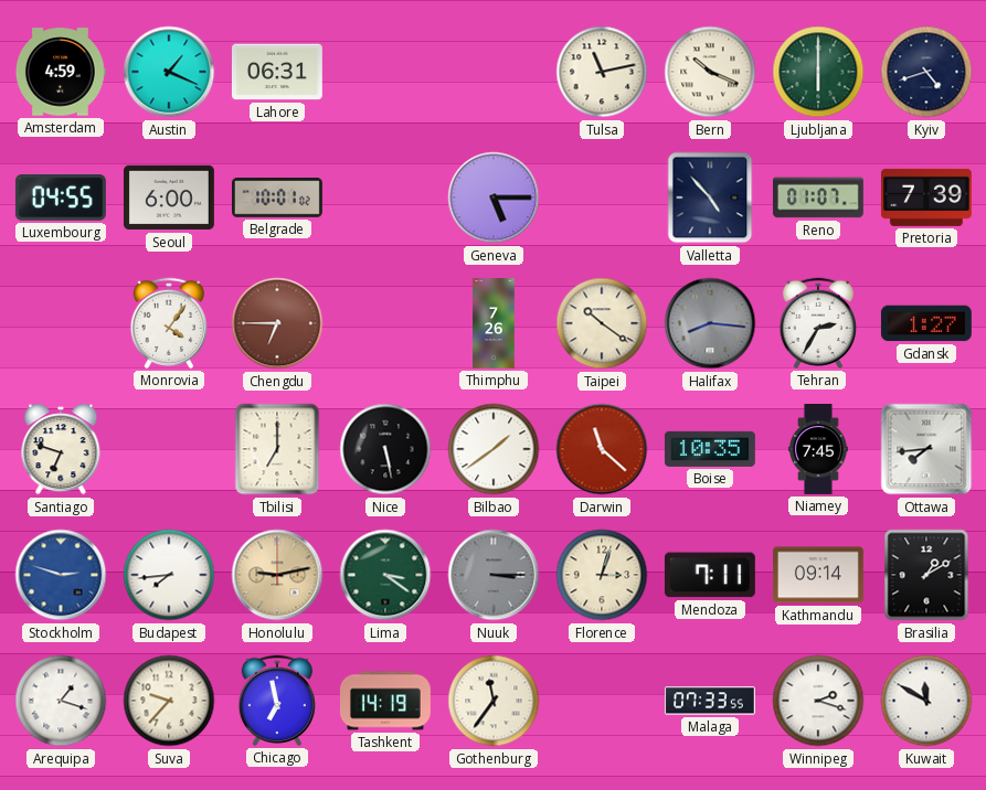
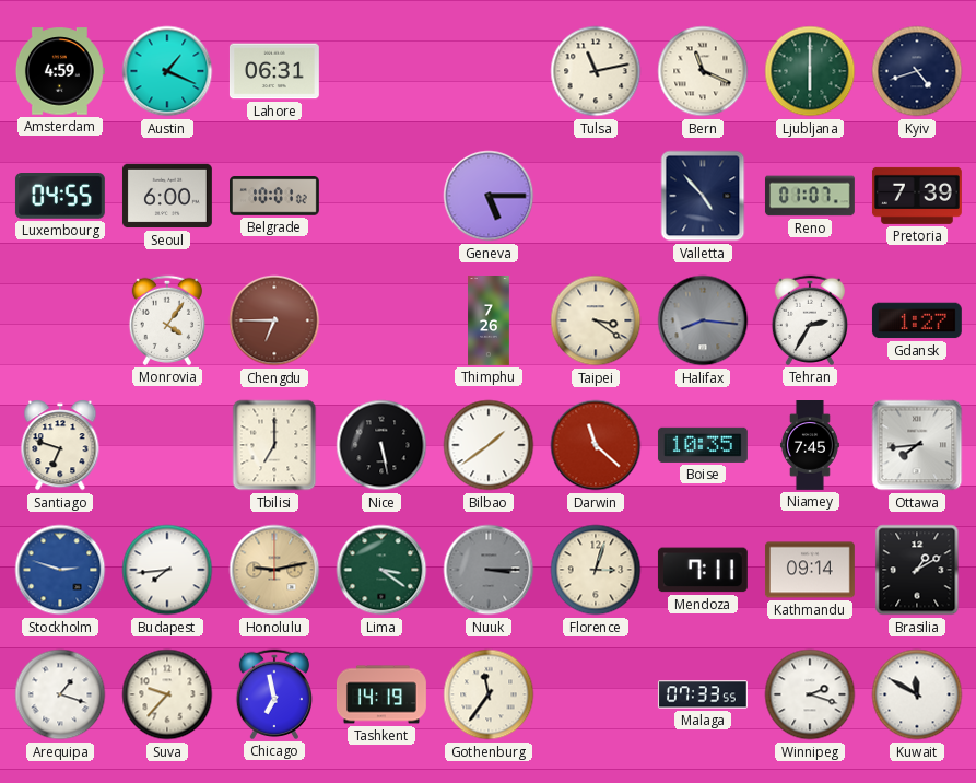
Bern: 10:19 -> 11:19
Taipei: 10:21 -> 3:21
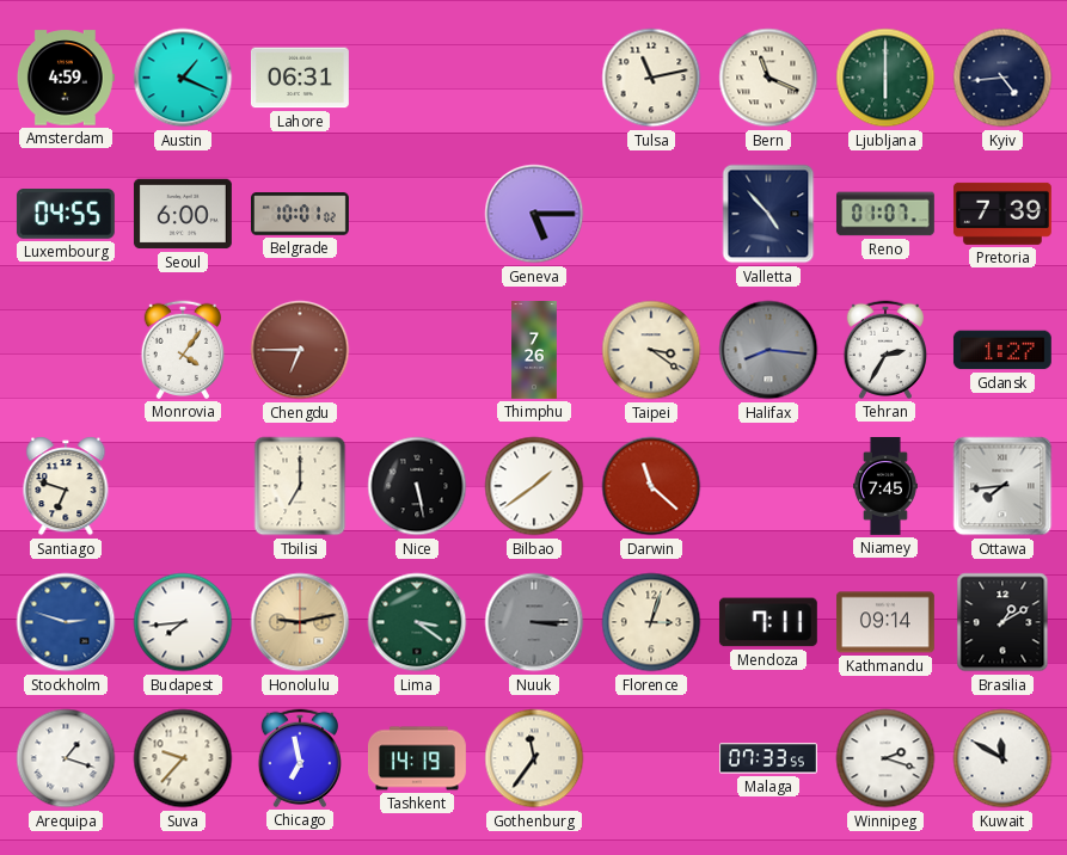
Kyiv: 4:42 -> 4:44
Boise: 10:35 -> none
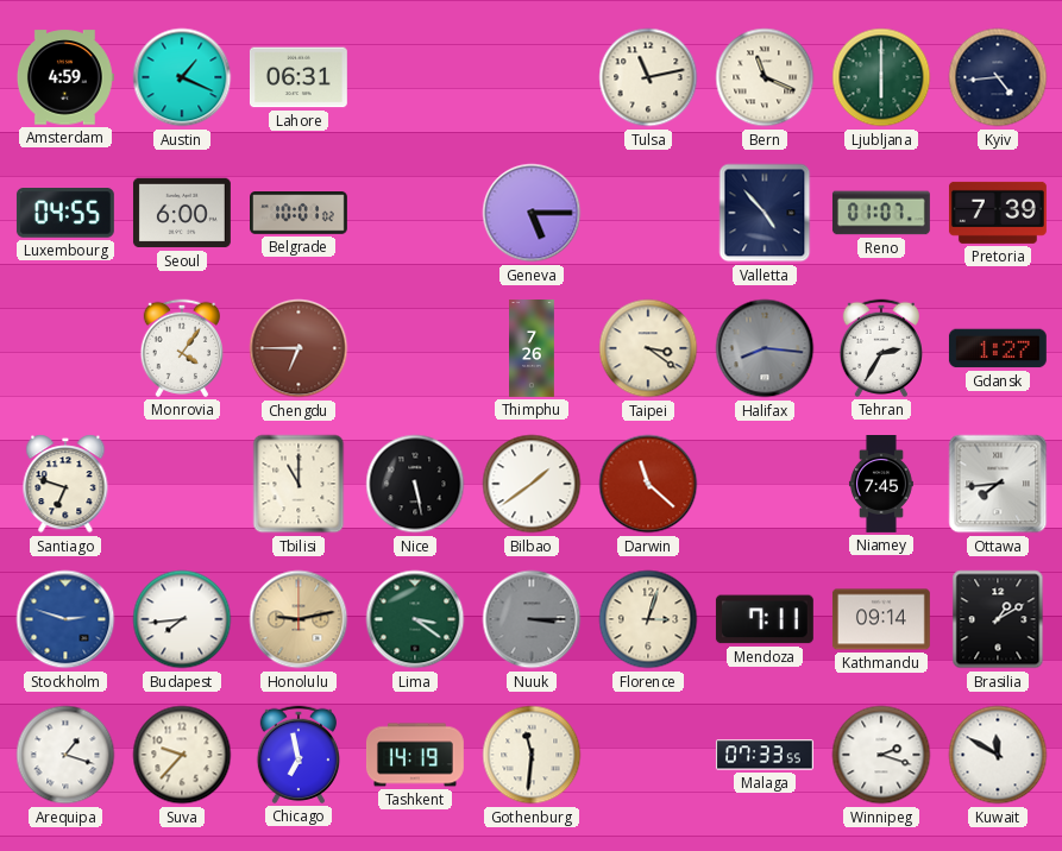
Tbilisi: 7:00 -> 11:00
Gothenburg: 11:36 -> 11:31
